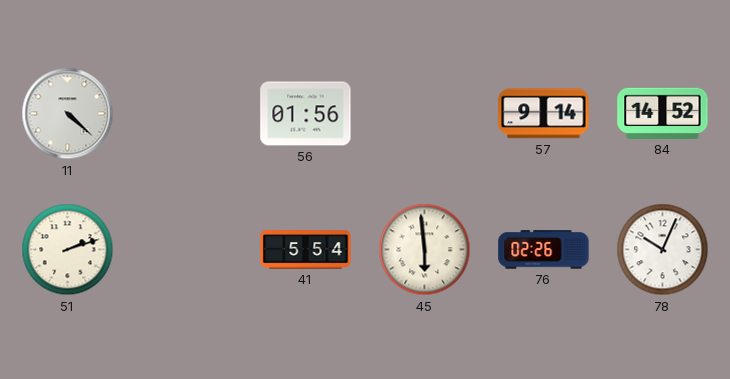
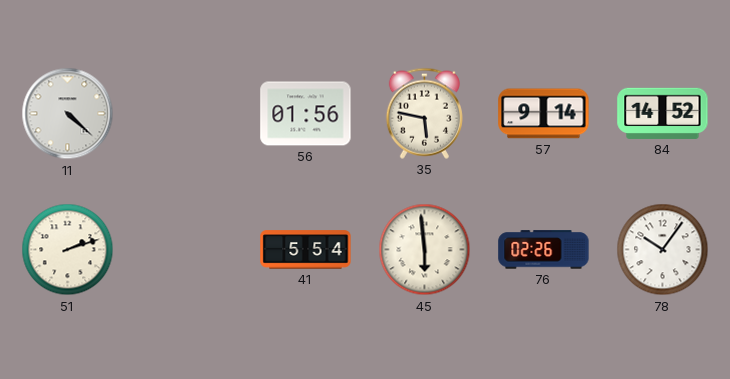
35: none -> 5:47
78: 10:04 -> 10:06
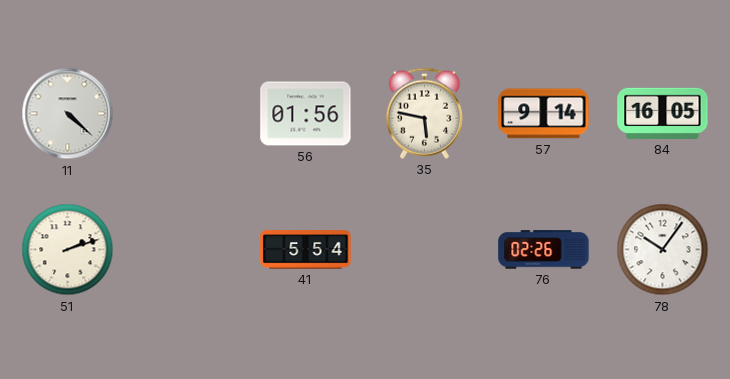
84: 14:52 -> 16:05
45: 5:59 -> none
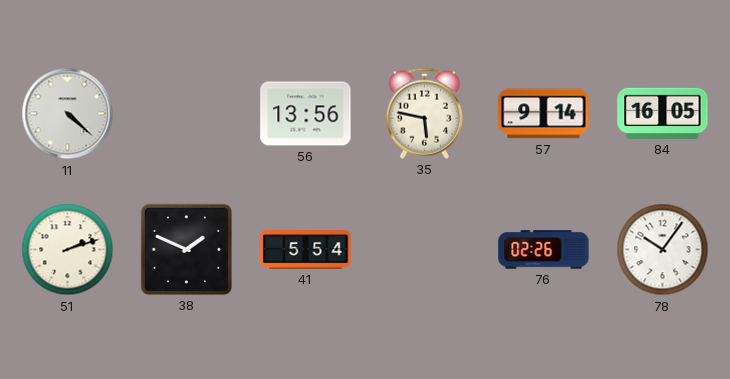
56: 01:56 -> 13:56
38: none -> 1:49
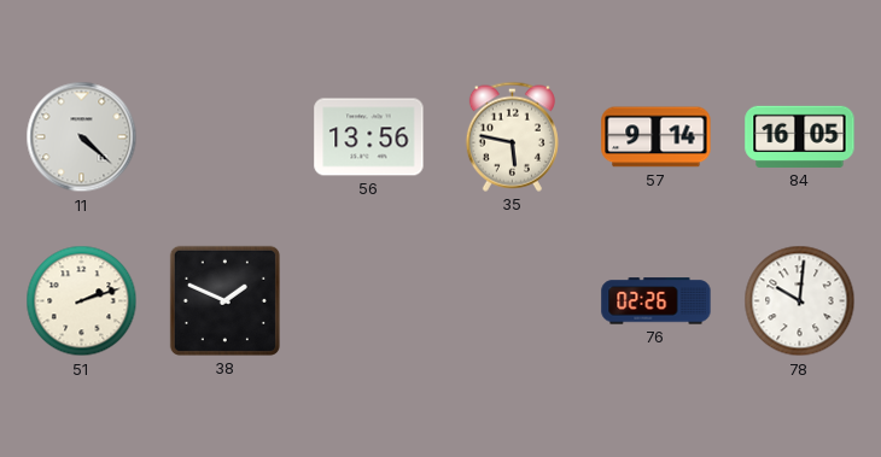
41: 5:54 -> none
78: 10:06 -> 10:01
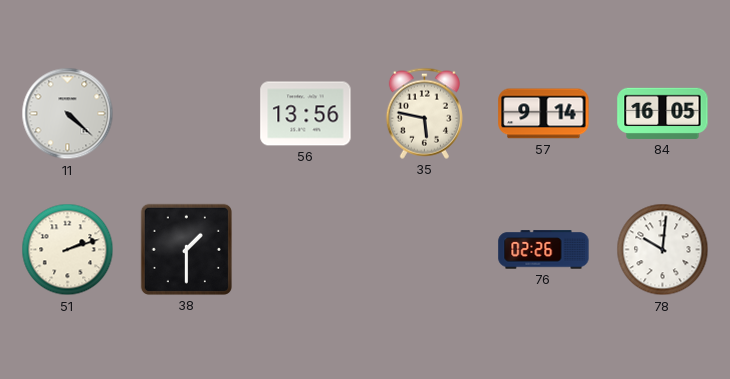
38: 1:49 -> 1:30
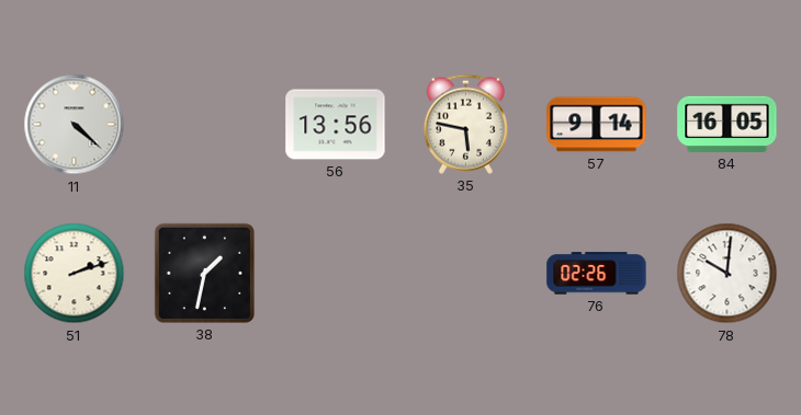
38: 1:30 -> 1:32
